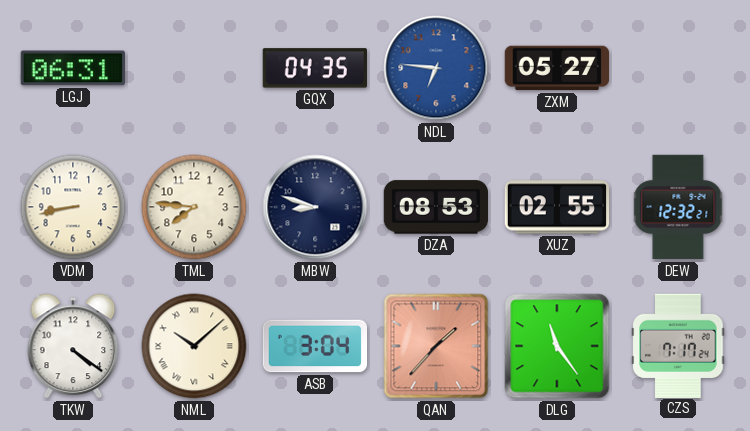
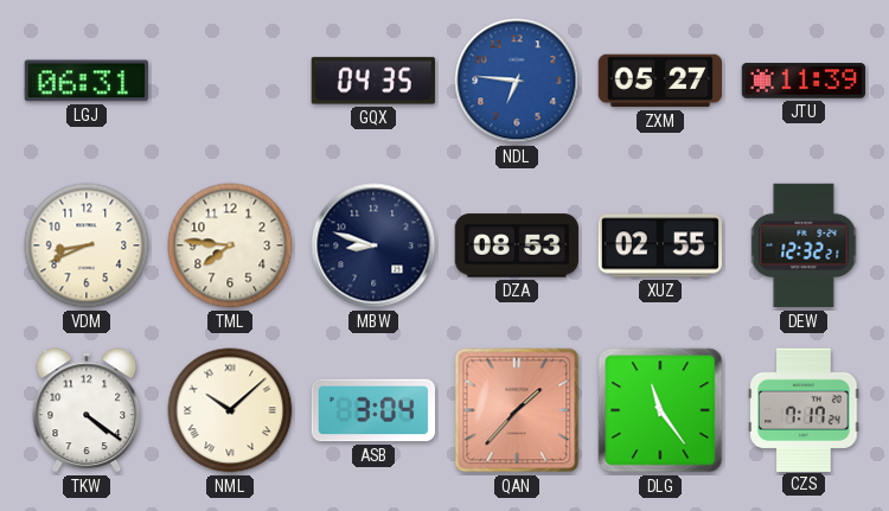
JTU: none -> 11:39
VDM: 8:43 -> 8:41
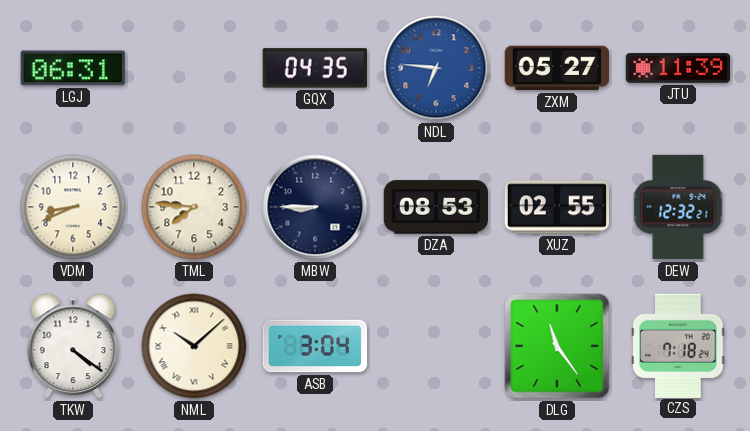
MBW: 8:48 -> 8:45
QAN: 1:37 -> none
CZS: 7:17 -> 7:18
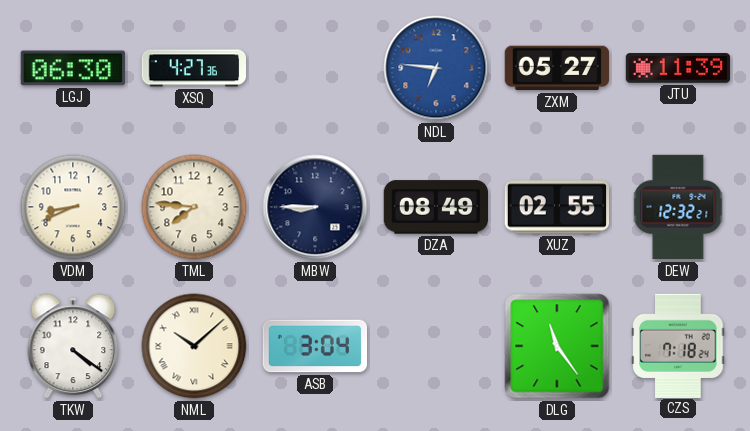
LGJ: 06:31 -> 06:30
XSQ: none -> 4:27
GQX: 04:35 -> none
DZA: 08:53 -> 08:49
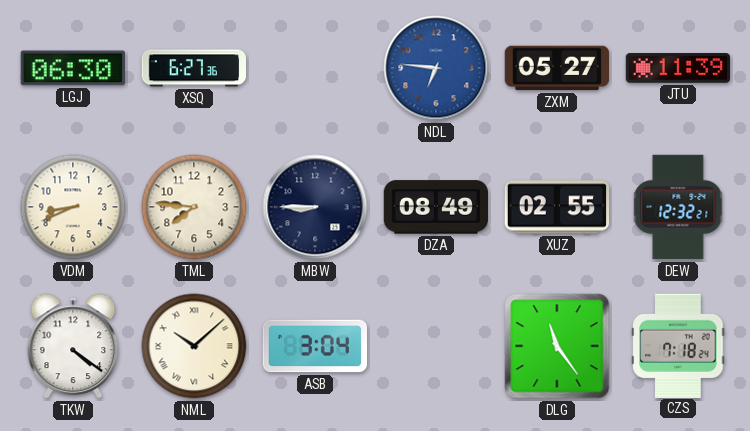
XSQ: 4:27 -> 6:27
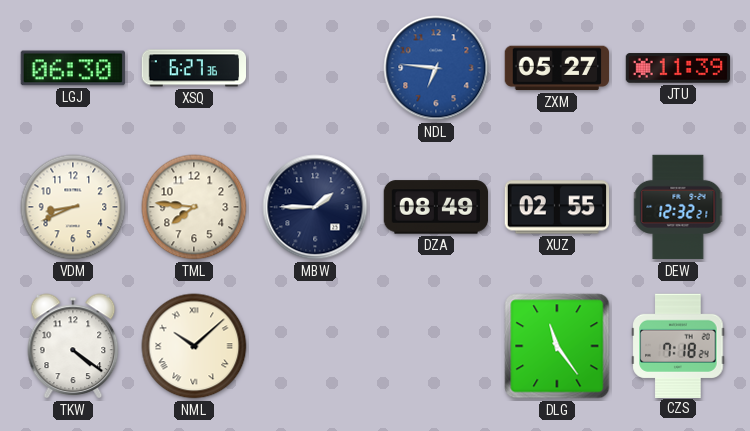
MBW: 8:45 -> 1:45
ASB: 3:04 -> none
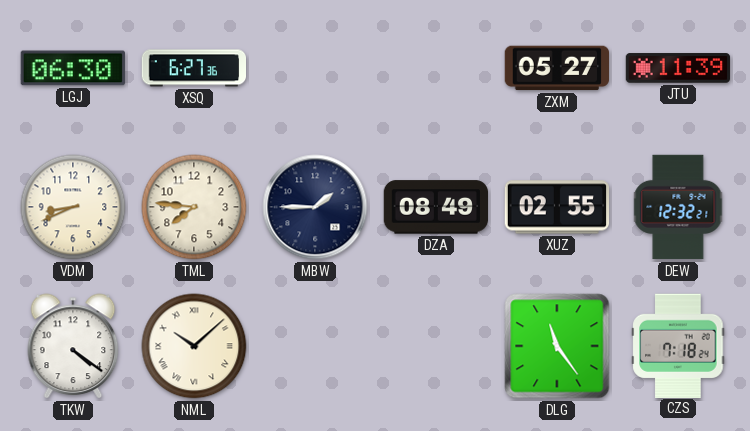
NDL: 6:46 -> none
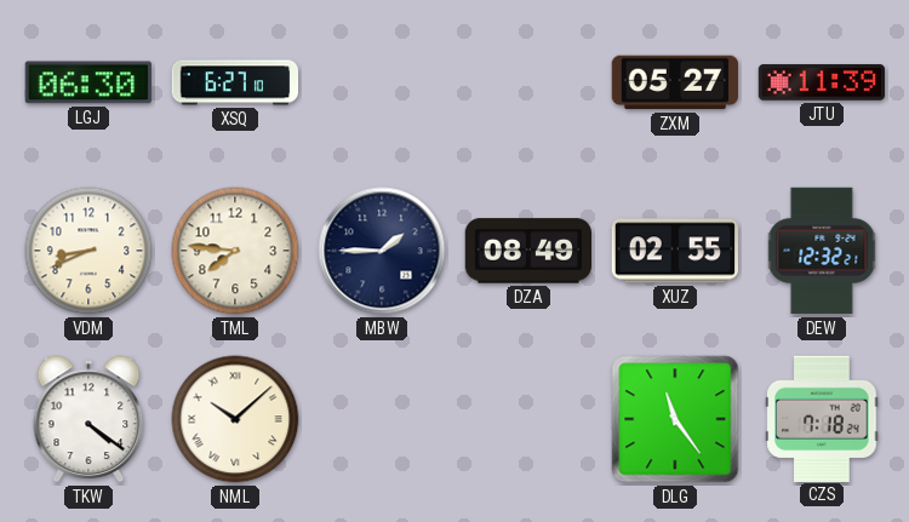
XSQ: 6:27:36 -> 6:27:10
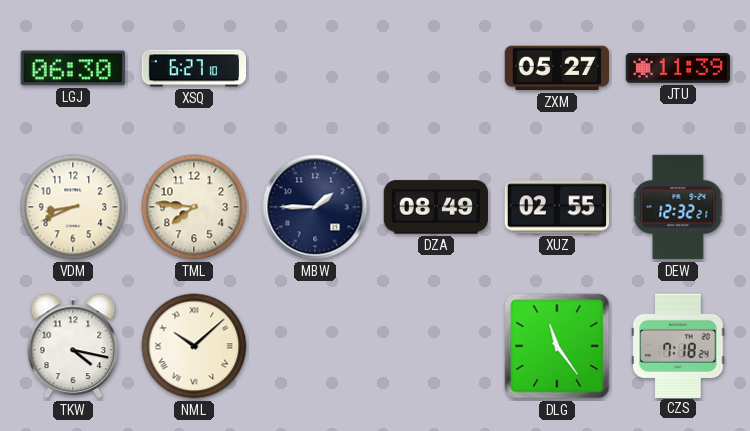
TKW: 4:21 -> 4:17
